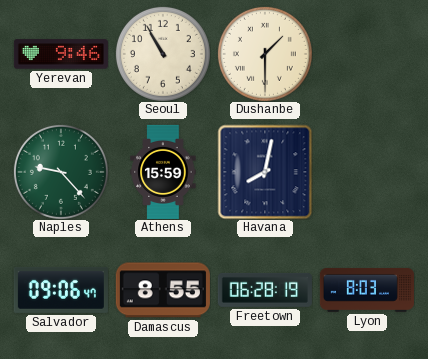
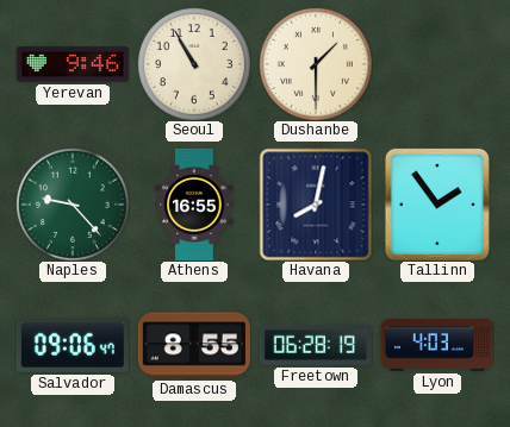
Athens: 15:59 -> 16:55
Tallinn: none -> 1:54
Lyon: 8:03 -> 4:03
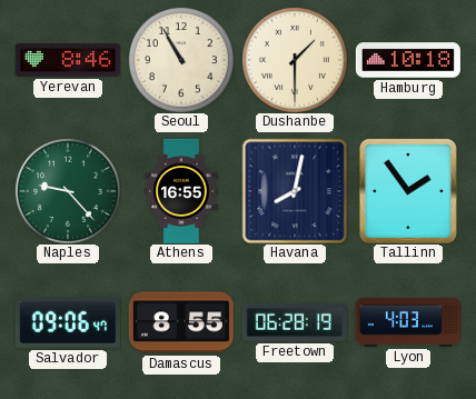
Yerevan: 9:46 -> 8:46
Hamburg: none -> 10:18
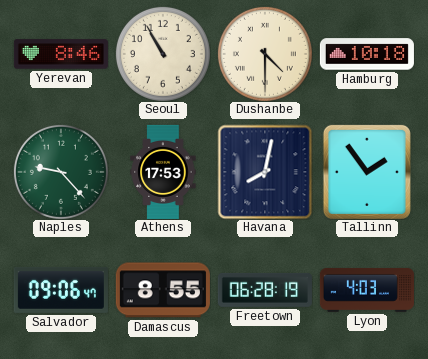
Dushanbe: 1:30 -> 4:30
Athens: 16:55 -> 17:53
